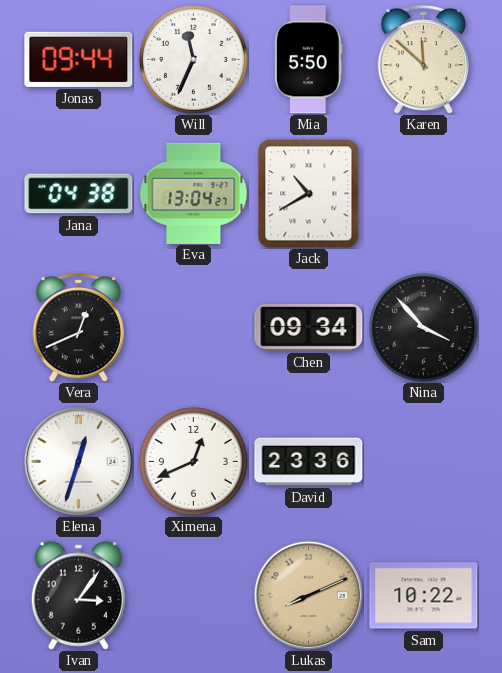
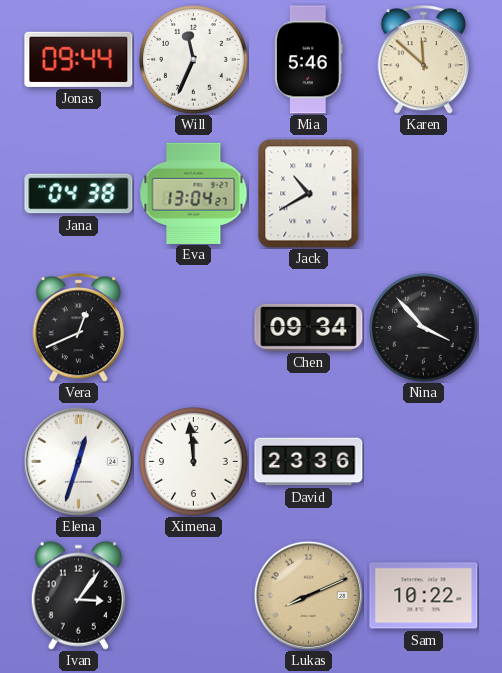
Mia: 5:50 -> 5:46
Ximena: 12:41 -> 11:59
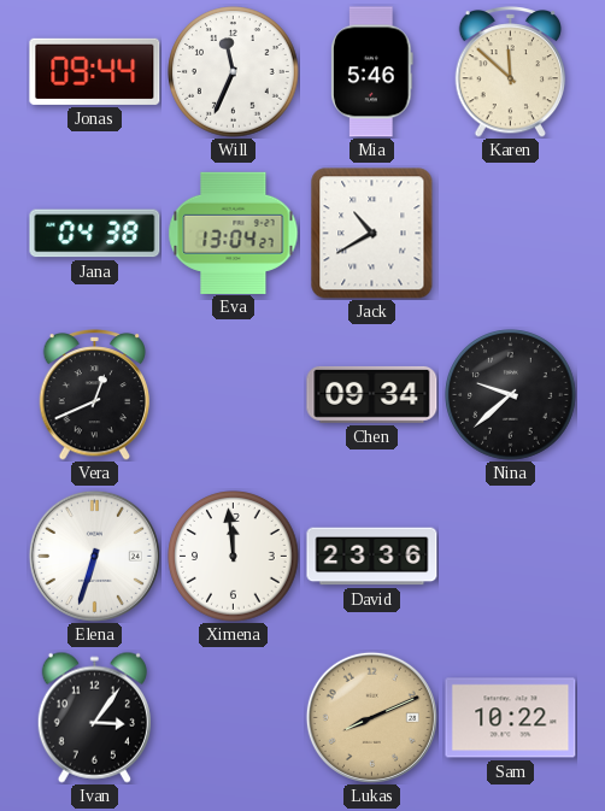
Nina: 3:53 -> 9:38
Elena: 12:33 -> 6:33
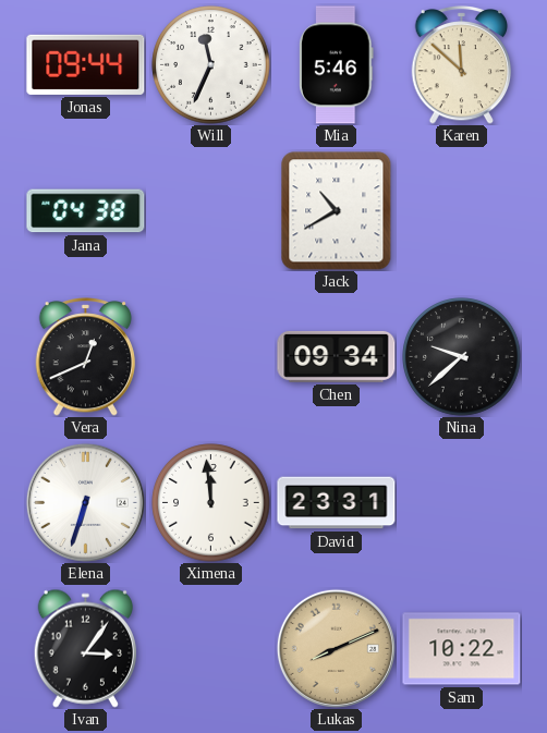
Eva: 13:04 -> none
David: 23:36 -> 23:31
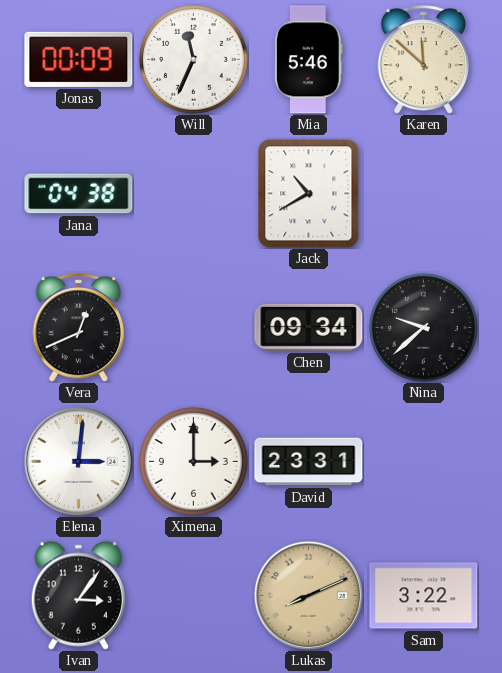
Jonas: 09:44 -> 00:09
Elena: 6:33 -> 3:01
Ximena: 11:59 -> 3:00
Sam: 10:22 -> 3:22
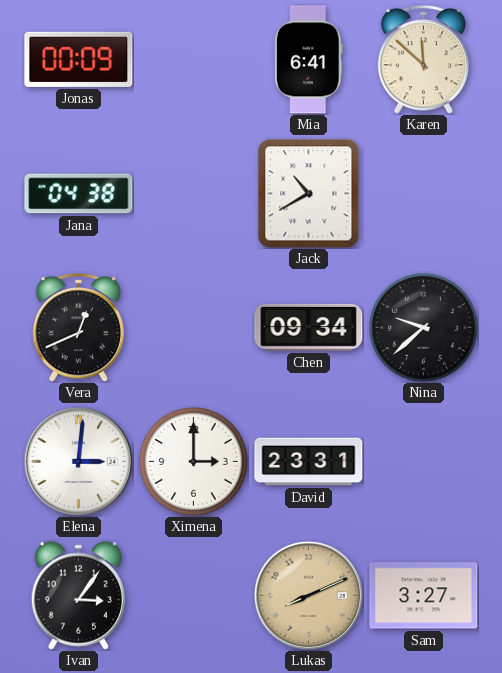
Will: 11:34 -> none
Mia: 5:46 -> 6:41
Sam: 3:22 -> 3:27
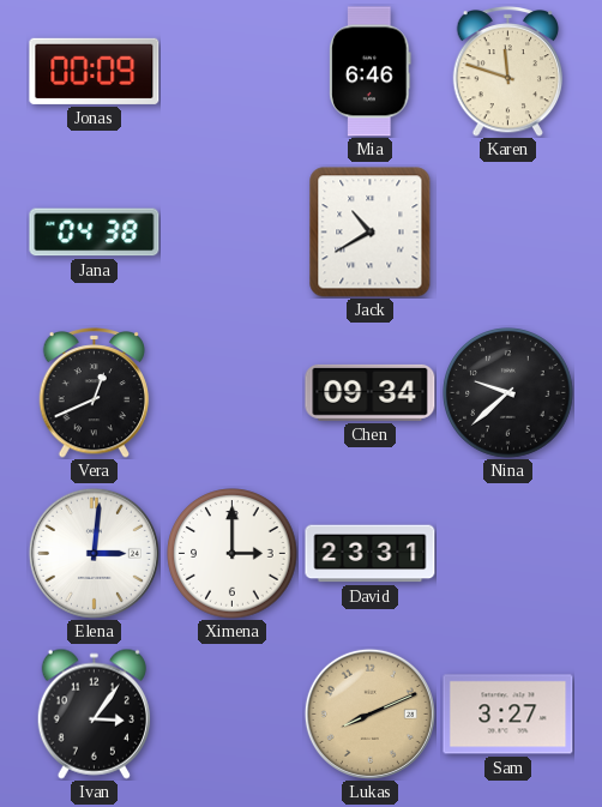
Mia: 6:41 -> 6:46
Karen: 11:52 -> 11:48
